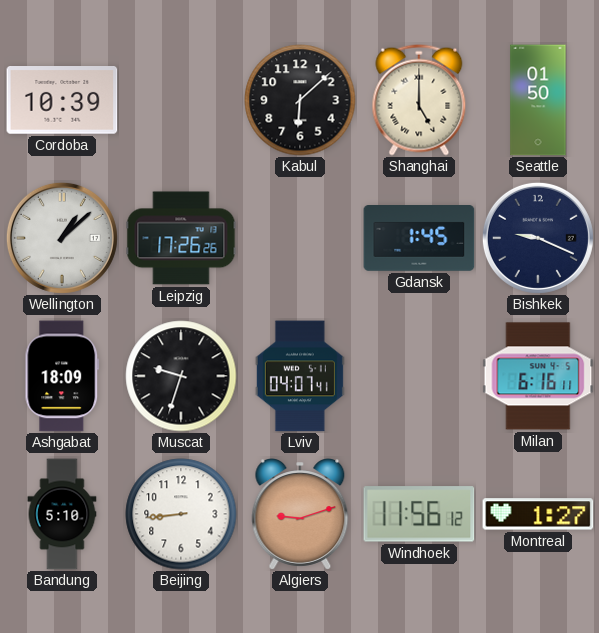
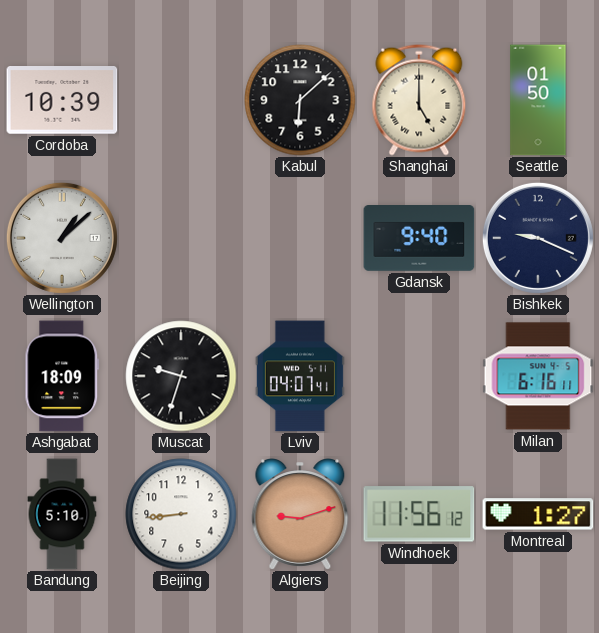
Leipzig: 17:26 -> none
Gdansk: 1:45 -> 9:40
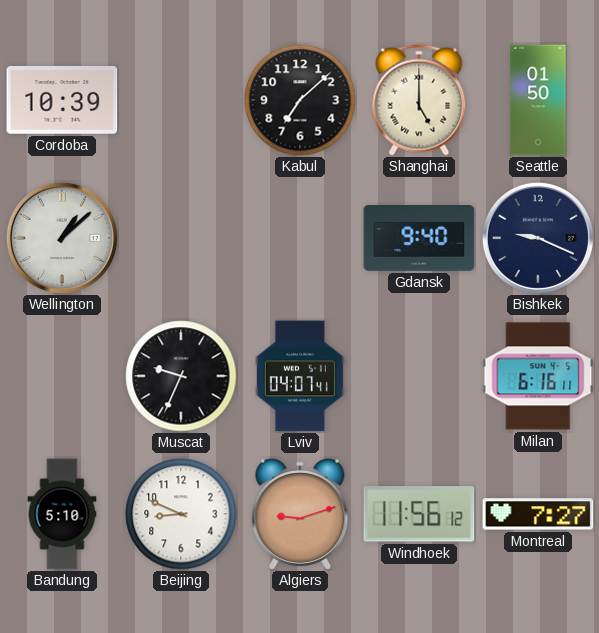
Kabul: 6:08 -> 7:08
Ashgabat: 18:09 -> none
Muscat: 9:33 -> 9:34
Beijing: 8:44 -> 8:49
Montreal: 1:27 -> 7:27
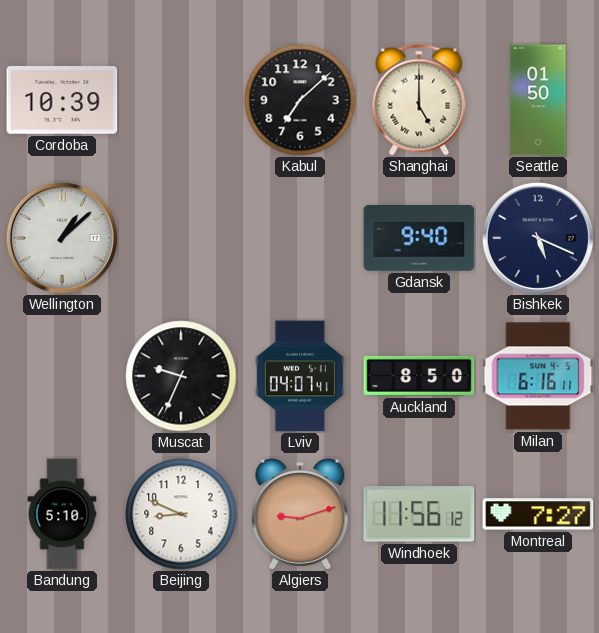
Bishkek: 9:19 -> 5:19
Auckland: none -> 8:50
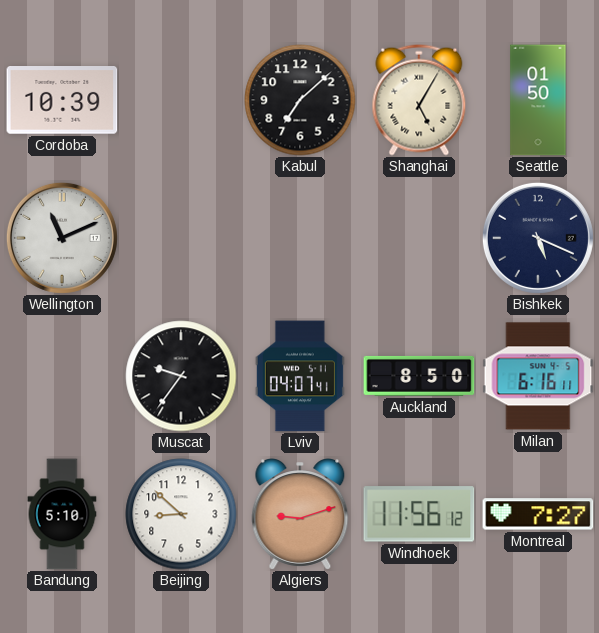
Shanghai: 5:00 -> 5:05
Wellington: 1:08 -> 11:11
Gdansk: 9:40 -> none
Muscat: 9:34 -> 9:36
Beijing: 8:49 -> 8:52
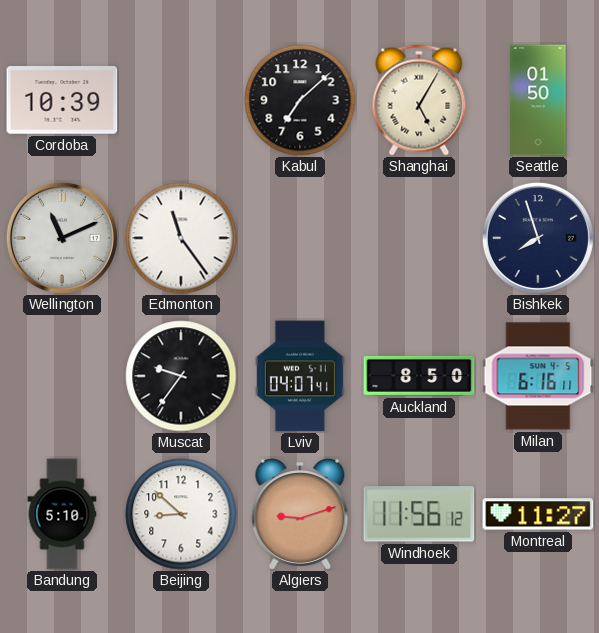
Edmonton: none -> 11:24
Bishkek: 5:19 -> 7:57
Montreal: 7:27 -> 11:27
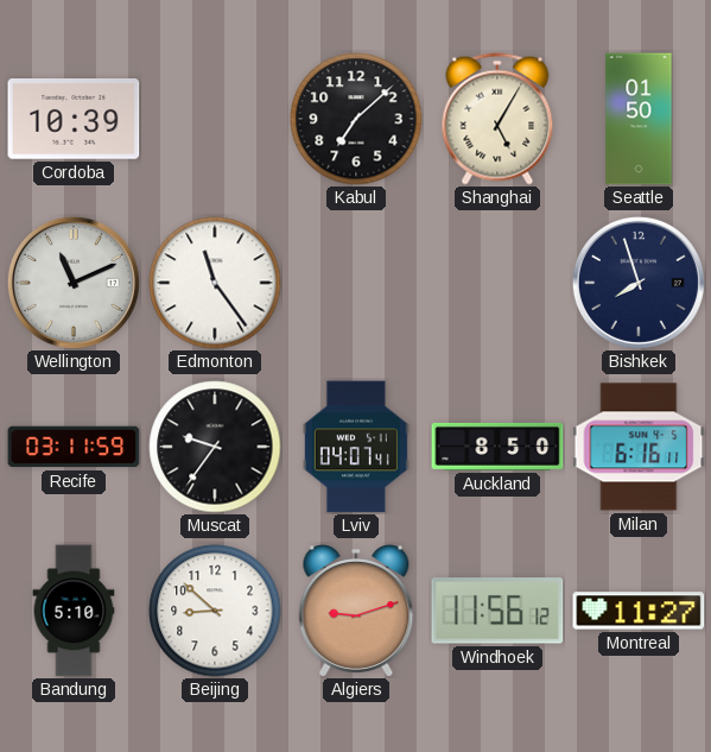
Recife: none -> 03:11
